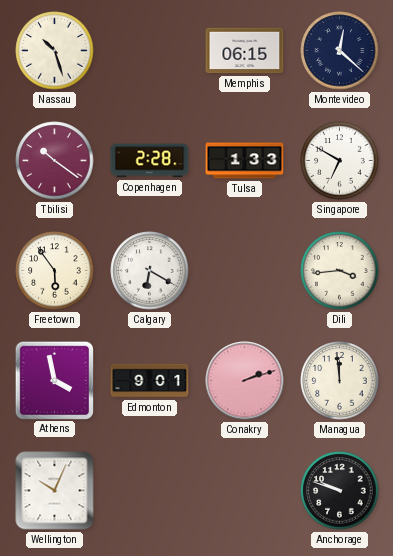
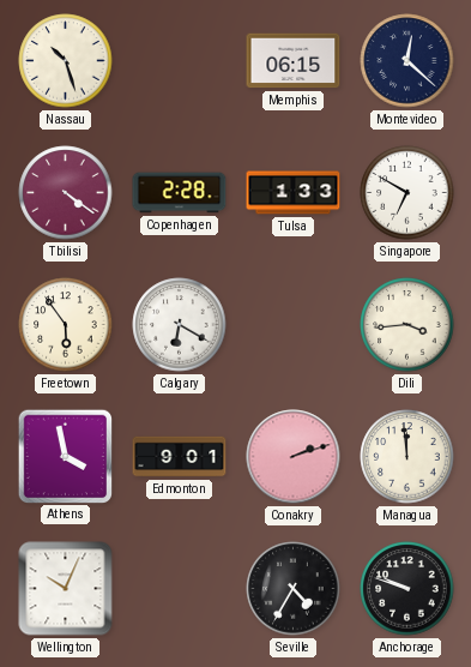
Tbilisi: 10:21 -> 4:21
Seville: none -> 4:35
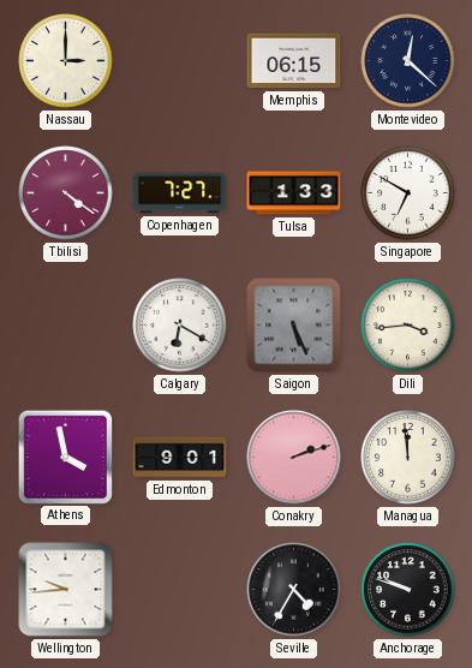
Nassau: 10:27 -> 3:00
Copenhagen: 2:28 -> 7:27
Freetown: 5:54 -> none
Saigon: none -> 5:26
Wellington: 10:04 -> 9:44
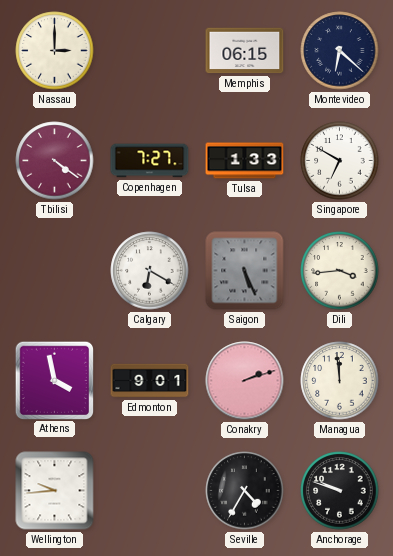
Montevideo: 12:22 -> 6:22
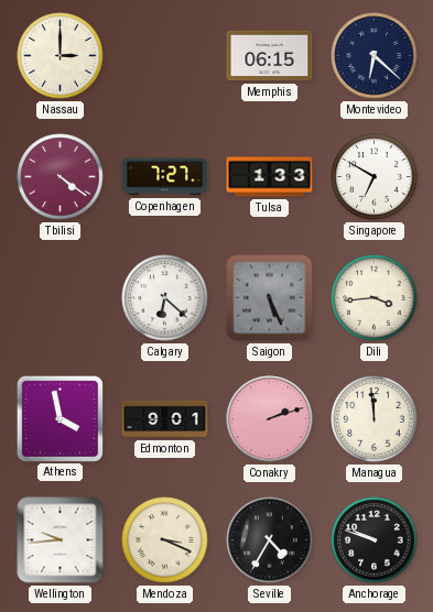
Calgary: 6:20 -> 6:22
Mendoza: none -> 3:19
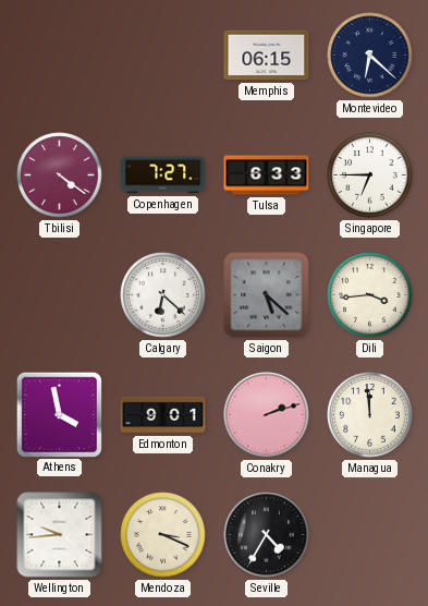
Nassau: 3:00 -> none
Tulsa: 1:33 -> 6:33
Singapore: 6:50 -> 6:45
Saigon: 5:26 -> 5:22
Anchorage: 9:48 -> none
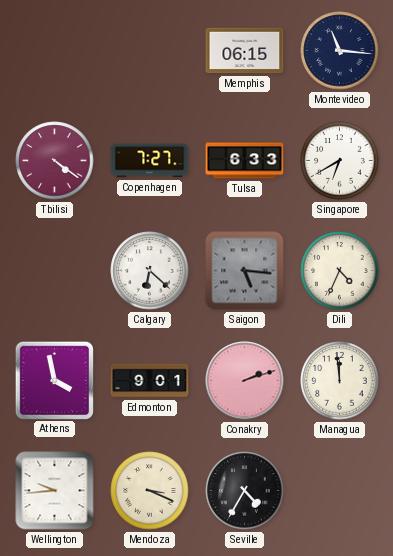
Montevideo: 6:22 -> 11:16
Singapore: 6:45 -> 6:40
Saigon: 5:22 -> 5:16
Dili: 3:44 -> 4:34
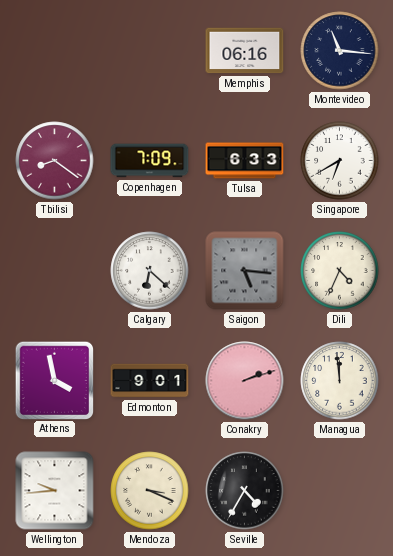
Memphis: 06:15 -> 06:16
Tbilisi: 4:21 -> 8:21
Copenhagen: 7:27 -> 7:09
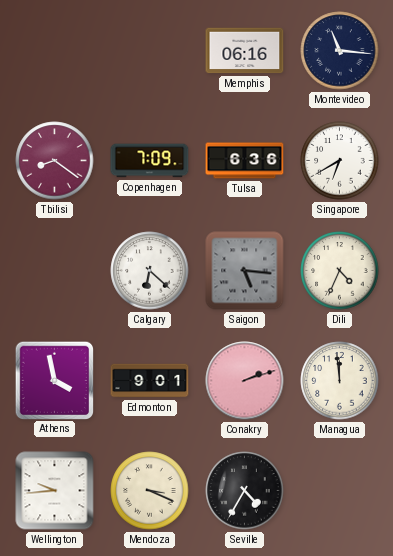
Tulsa: 6:33 -> 6:36
